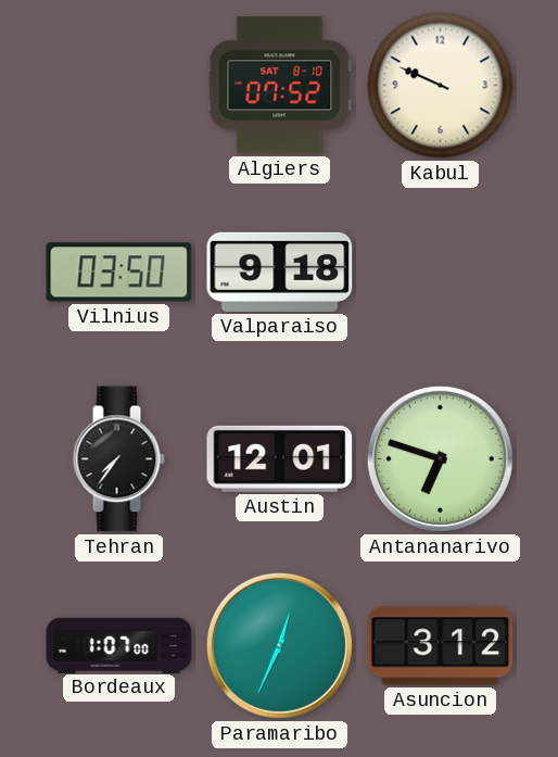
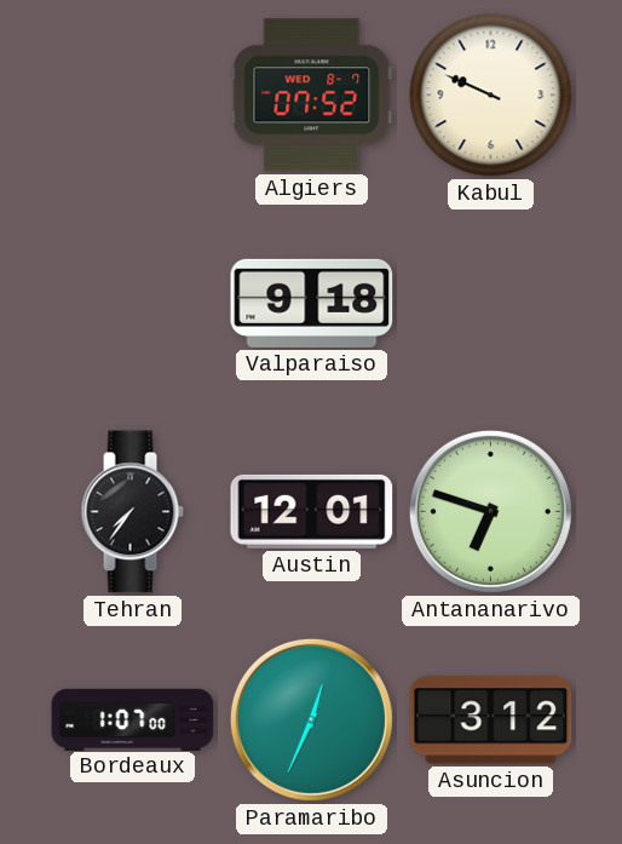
Algiers date: SAT 8-10 -> WED 8-7
Vilnius: 03:50 -> none
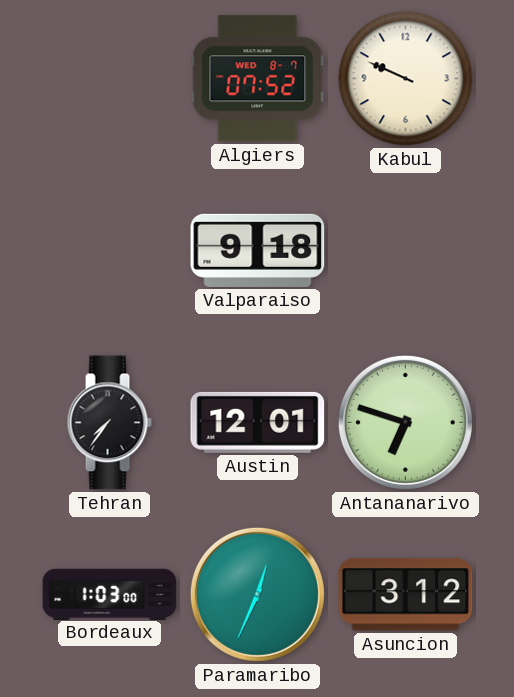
Bordeaux: 1:07 -> 1:03
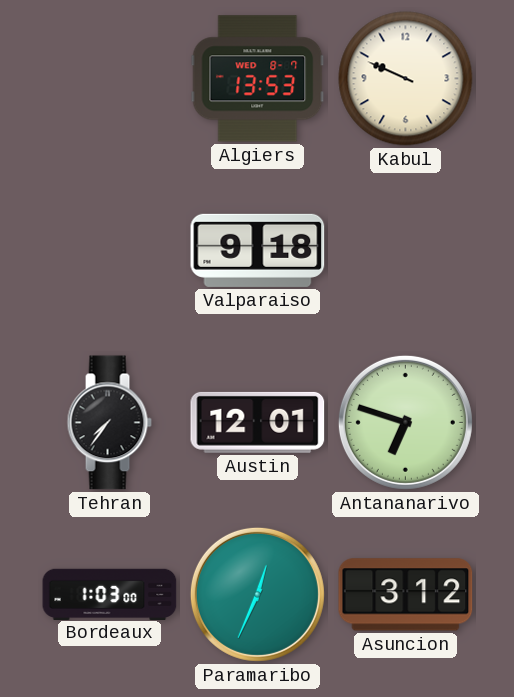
Algiers: 07:52 -> 13:53
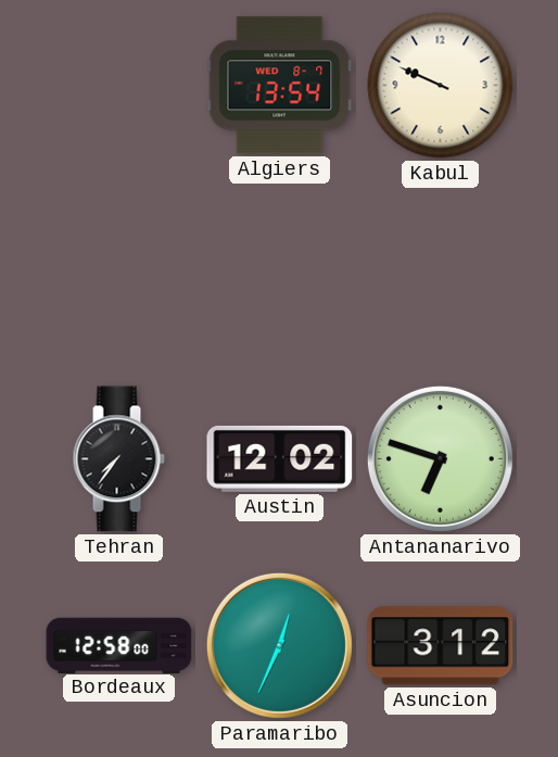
Algiers: 13:53 -> 13:54
Valparaiso: 9:18 -> none
Austin: 12:01 -> 12:02
Bordeaux: 1:03 -> 12:58
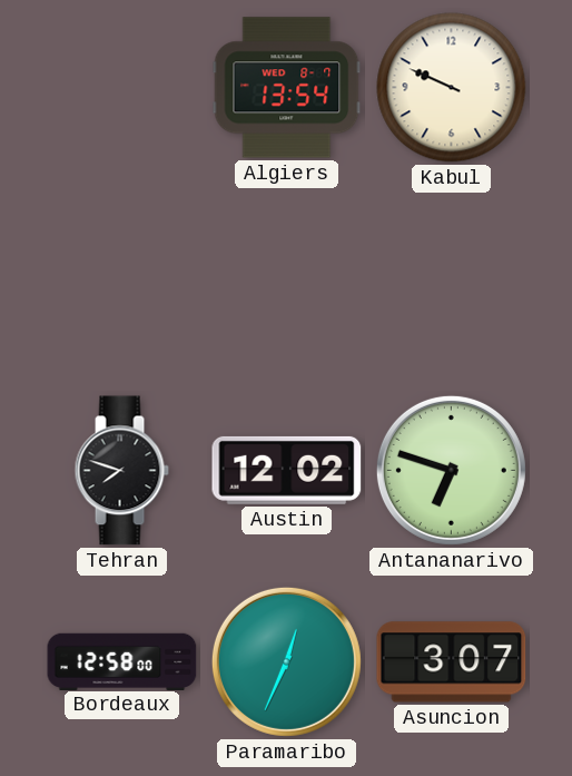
Tehran: 7:36 -> 7:48
Asuncion: 3:12 -> 3:07
